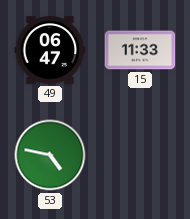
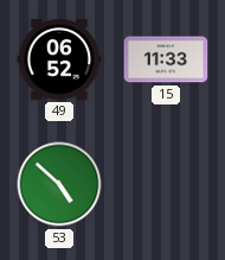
49: 06:47 -> 06:52
53: 4:47 -> 4:52
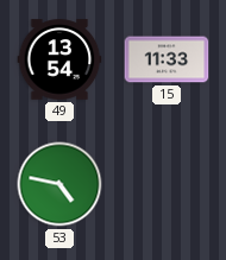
49: 06:52 -> 13:54
53: 4:52 -> 4:47
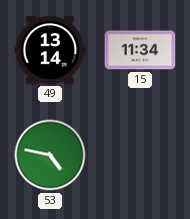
49: 13:54 -> 13:14
15: 11:33 -> 11:34
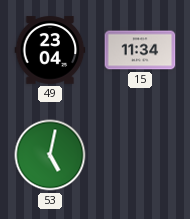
49: 13:14 -> 23:04
53: 4:47 -> 5:02
